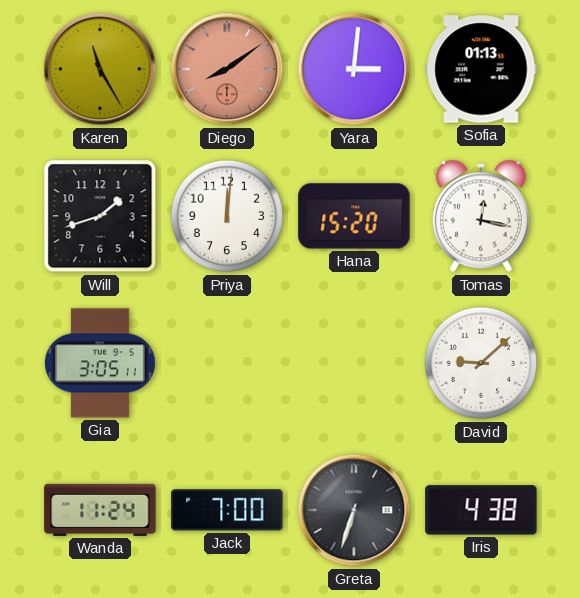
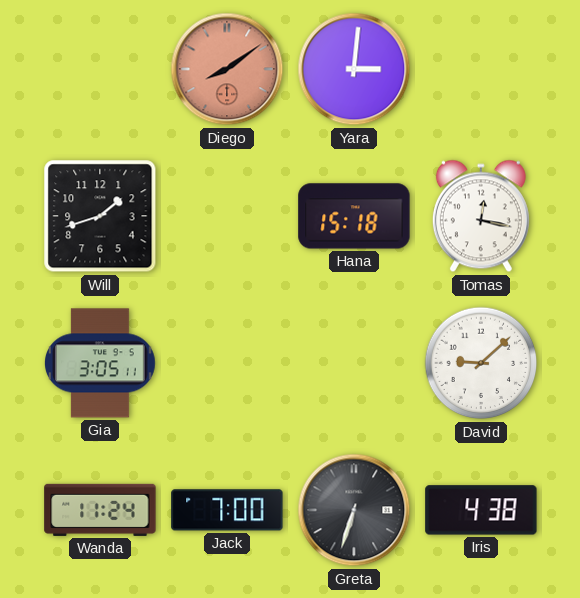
Karen: 11:25 -> none
Sofia: 01:13 -> none
Priya: 12:01 -> none
Hana: 15:20 -> 15:18
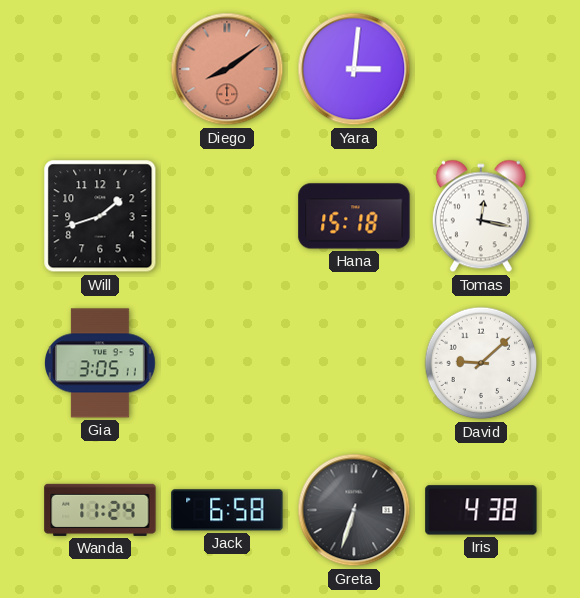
Jack: 7:00 -> 6:58
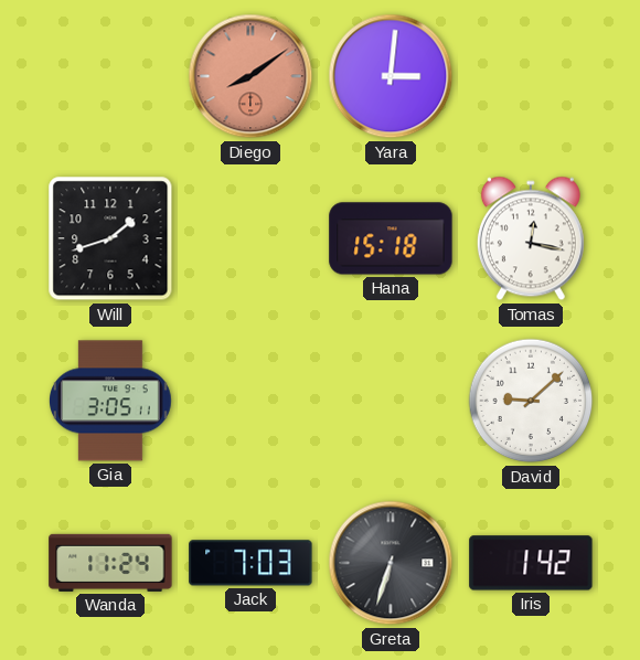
Jack: 6:58 -> 7:03
Iris: 4:38 -> 1:42
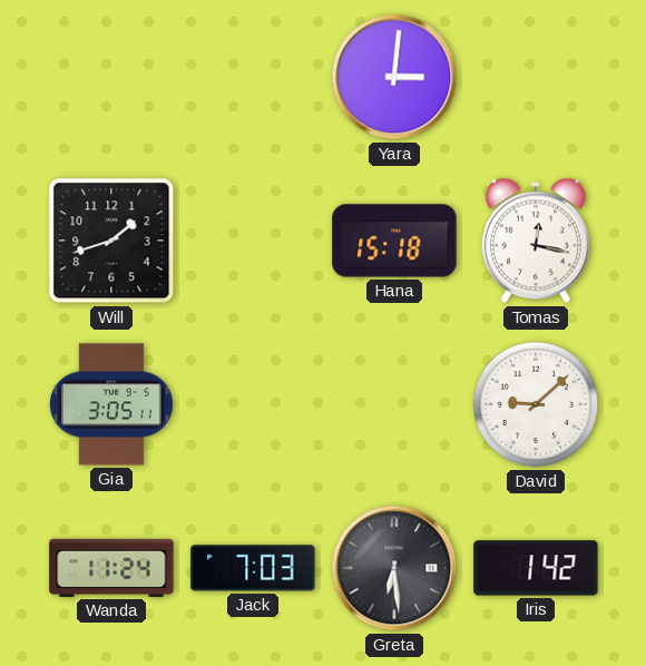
Diego: 8:09 -> none
Greta: 6:33 -> 6:29
